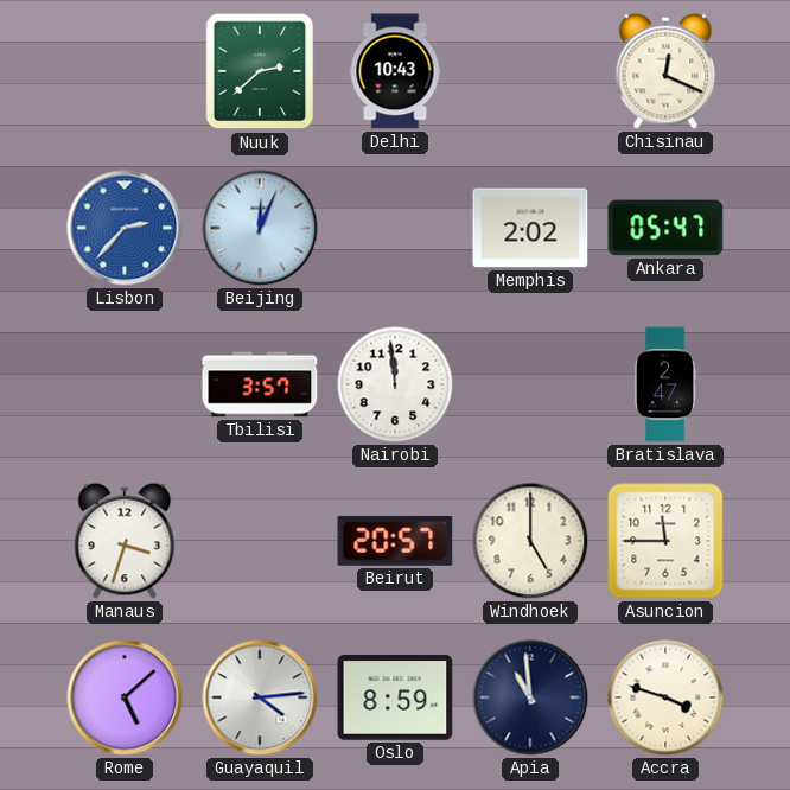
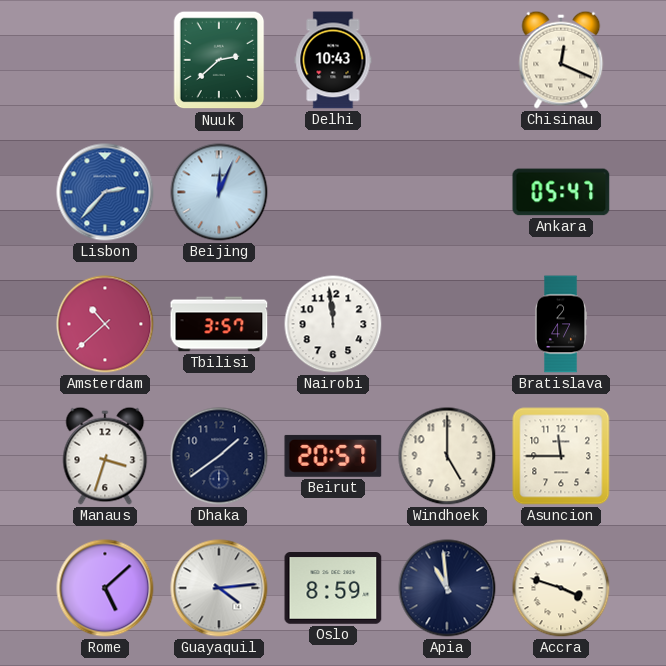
Memphis: 2:02 -> none
Amsterdam: none -> 10:38
Dhaka: none -> 1:39
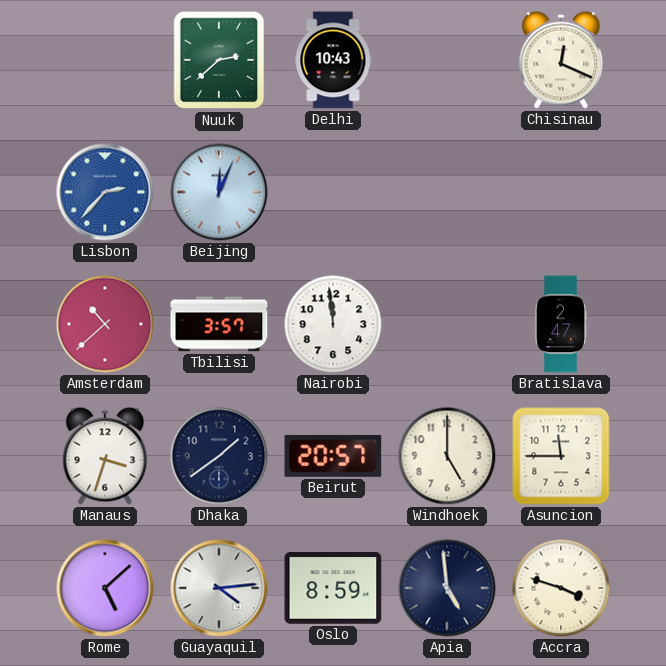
Ankara: 05:47 -> none
Apia: 10:59 -> 4:59
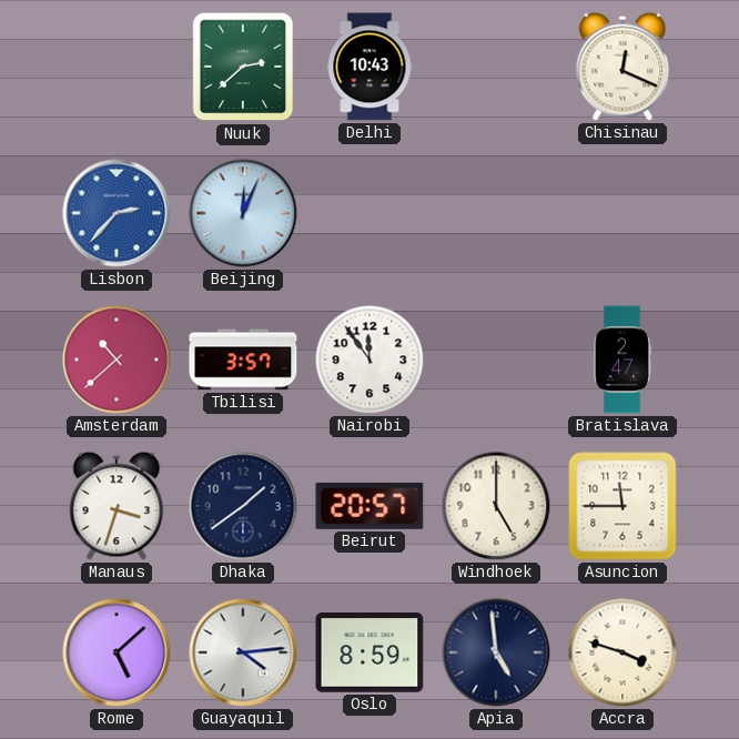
Nairobi: 11:59 -> 11:54
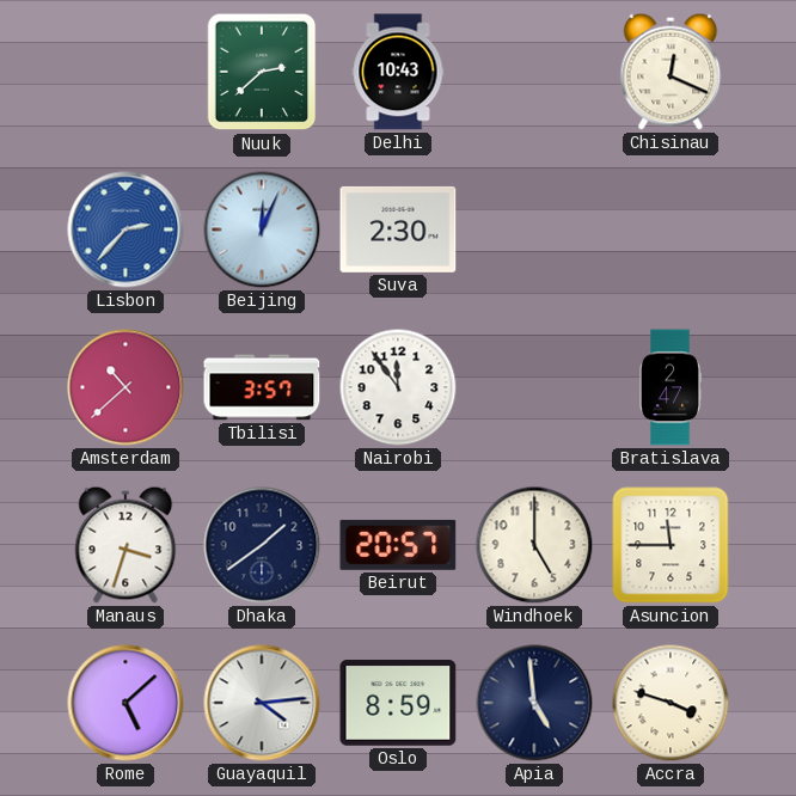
Suva: none -> 2:30
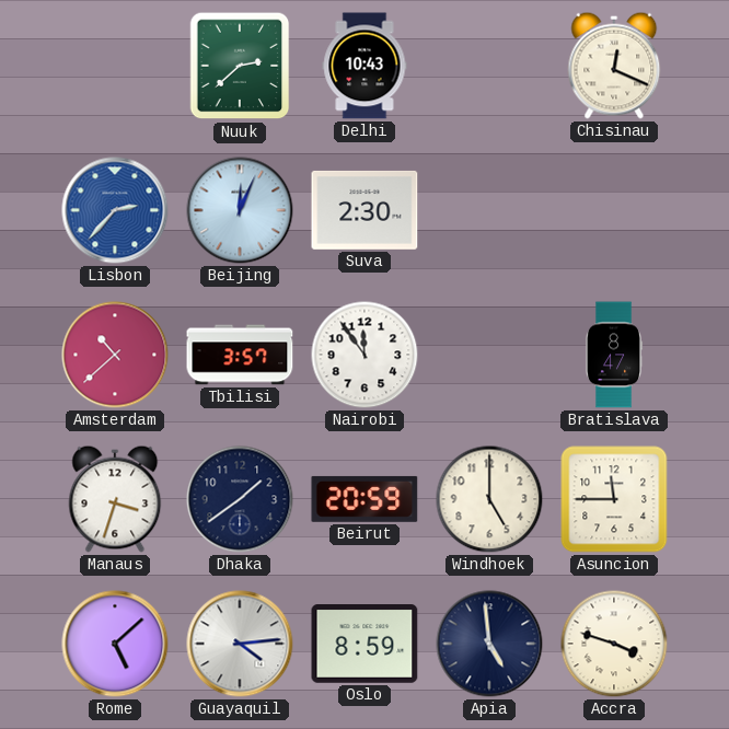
Bratislava: 2:47 -> 8:47
Beirut: 20:57 -> 20:59
